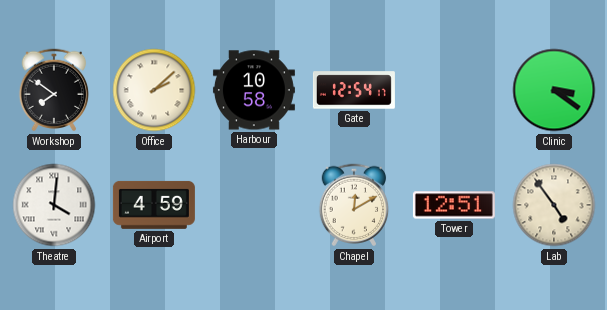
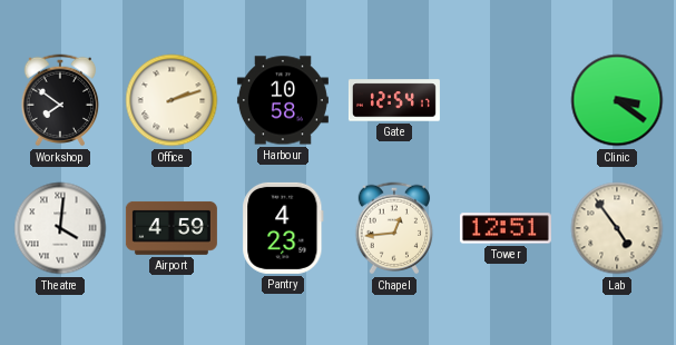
Office: 2:08 -> 2:12
Pantry: none -> 4:23
Chapel: 12:10 -> 12:44
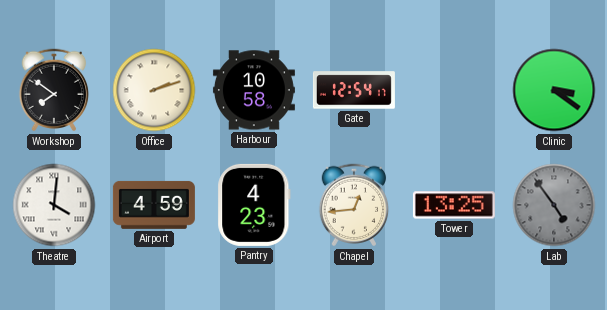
Tower: 12:51 -> 13:25
Lab dial: cream -> grey
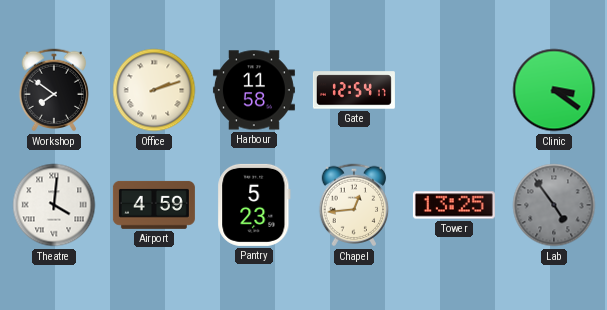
Harbour: 10:58 -> 11:58
Pantry: 4:23 -> 5:23
